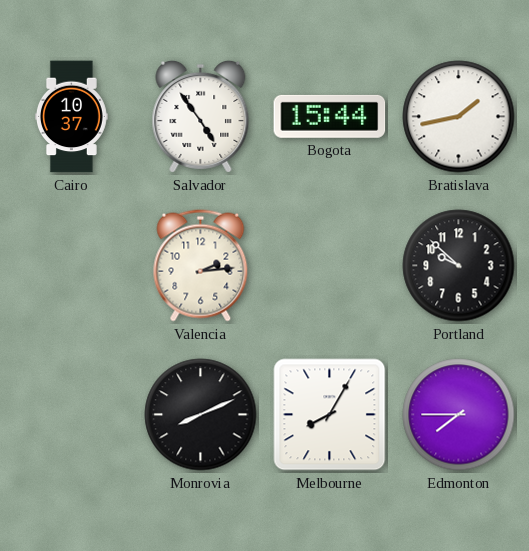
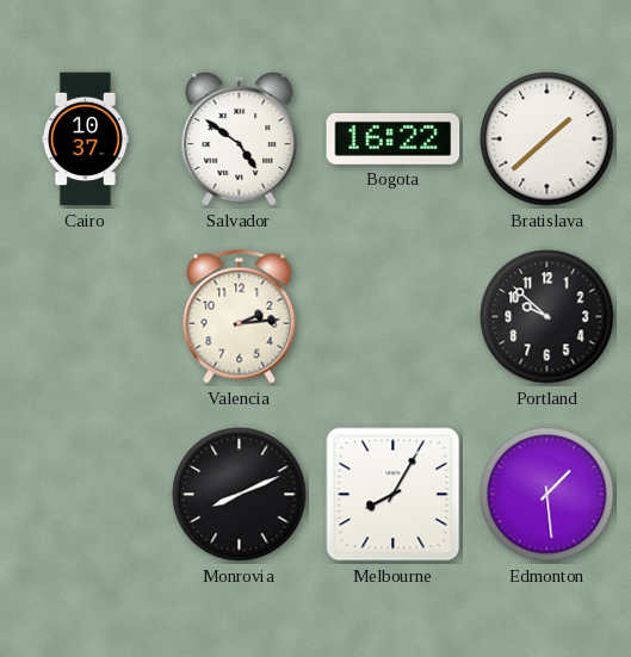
Salvador: 4:54 -> 4:51
Bogota: 15:44 -> 16:22
Bratislava: 1:43 -> 1:38
Edmonton: 7:45 -> 1:29
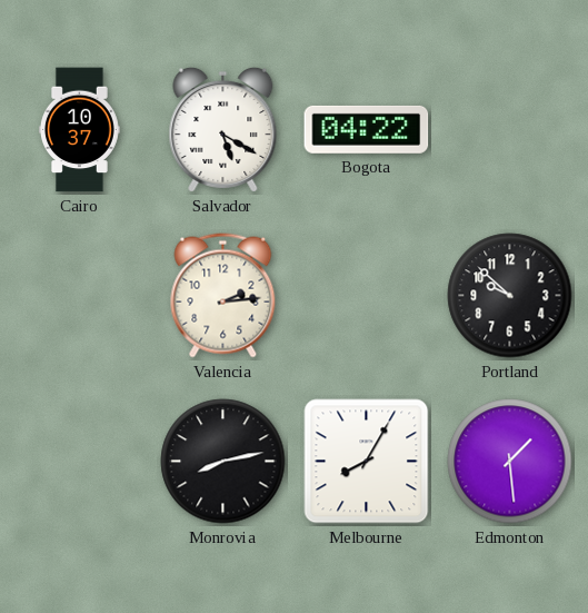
Salvador: 4:51 -> 5:20
Bogota: 16:22 -> 04:22
Bratislava: 1:38 -> none
Monrovia: 8:11 -> 8:13
